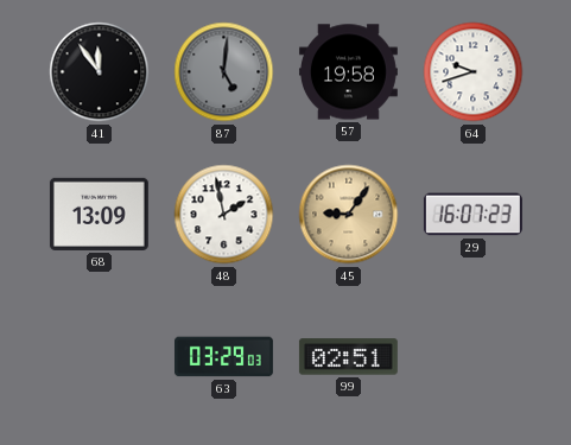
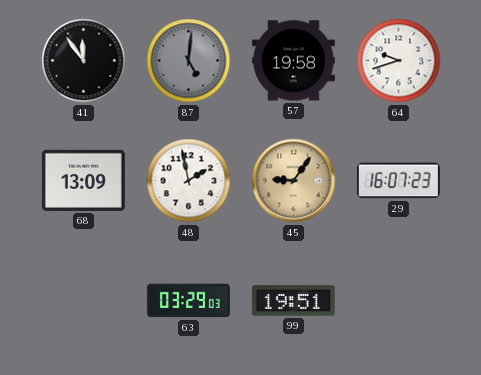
99: 02:51 -> 19:51
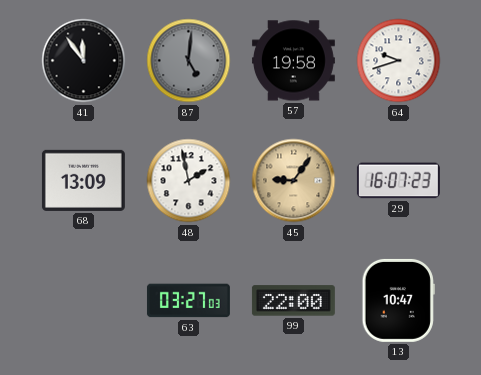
63: 03:29 -> 03:27
99: 19:51 -> 22:00
13: none -> 10:47
